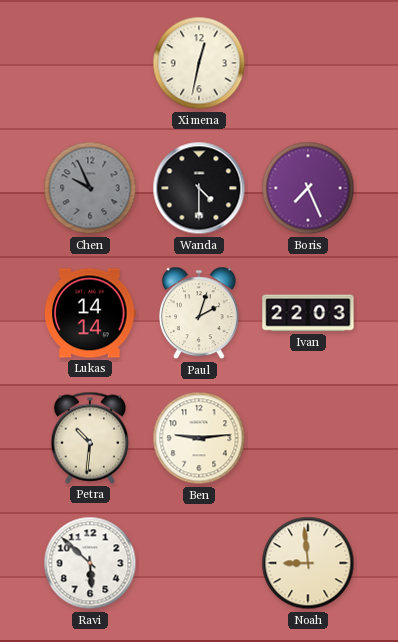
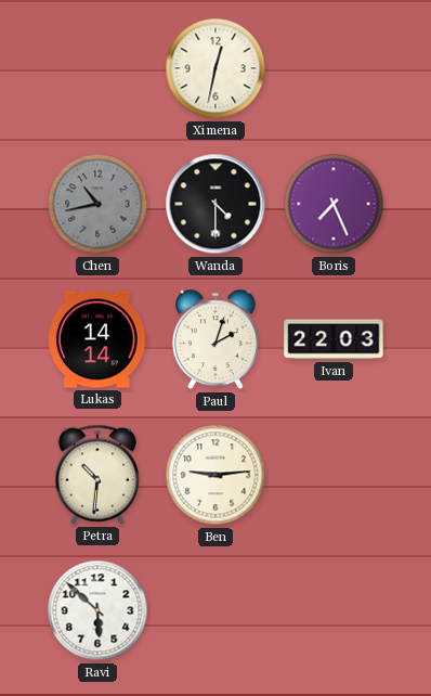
Chen: 9:56 -> 10:43
Noah: 8:59 -> none
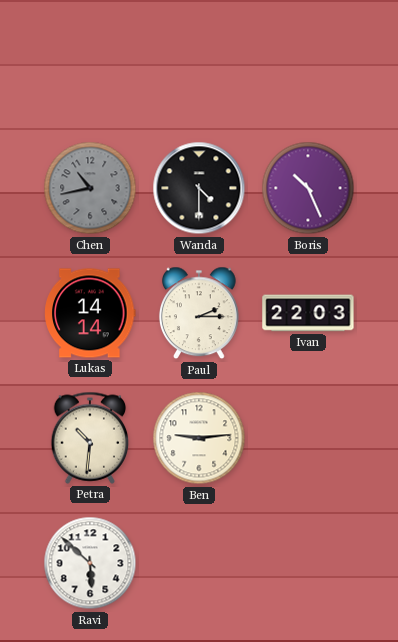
Ximena: 12:32 -> none
Boris: 7:26 -> 10:26
Paul: 2:03 -> 2:15
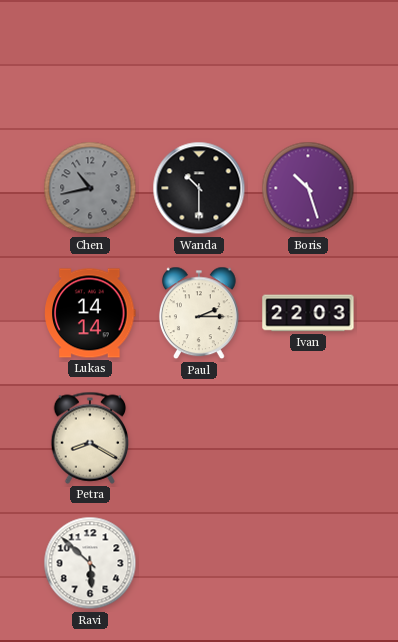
Wanda: 4:30 -> 10:30
Boris: 10:26 -> 10:27
Petra: 10:31 -> 8:20
Ben: 9:14 -> none
